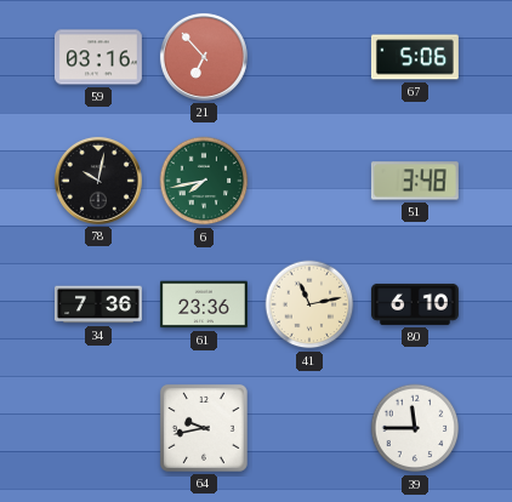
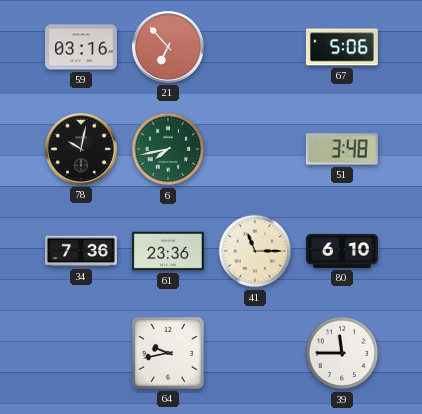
41: 11:13 -> 11:15
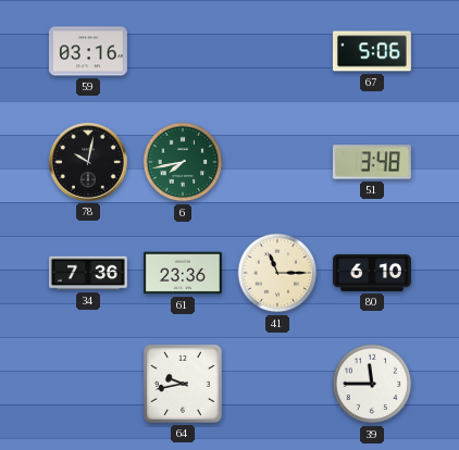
21: 6:53 -> none
